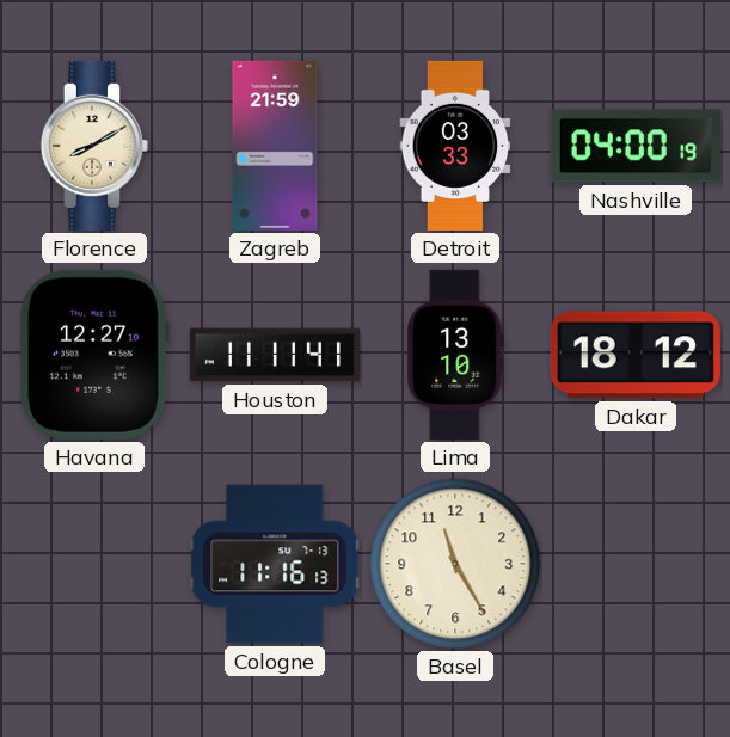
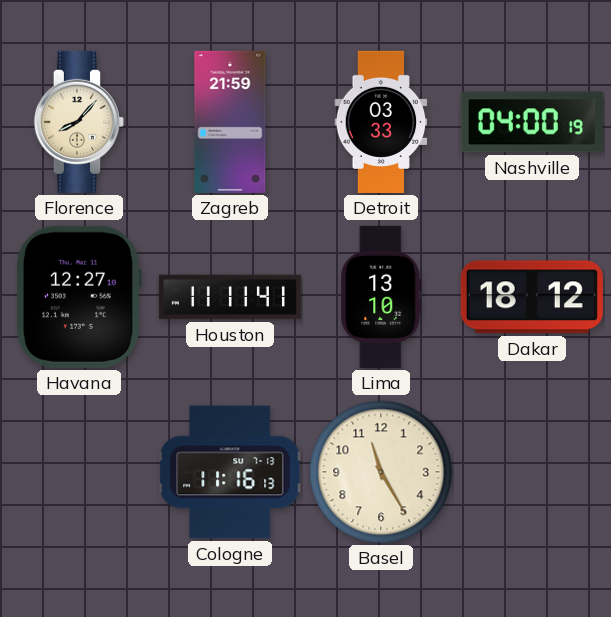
Florence: 8:10 -> 8:07
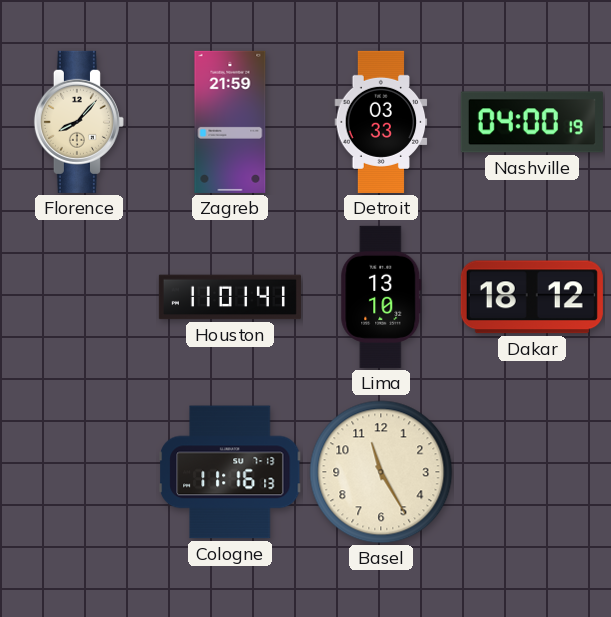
Havana: 12:27 -> none
Houston: 11:11 -> 11:01
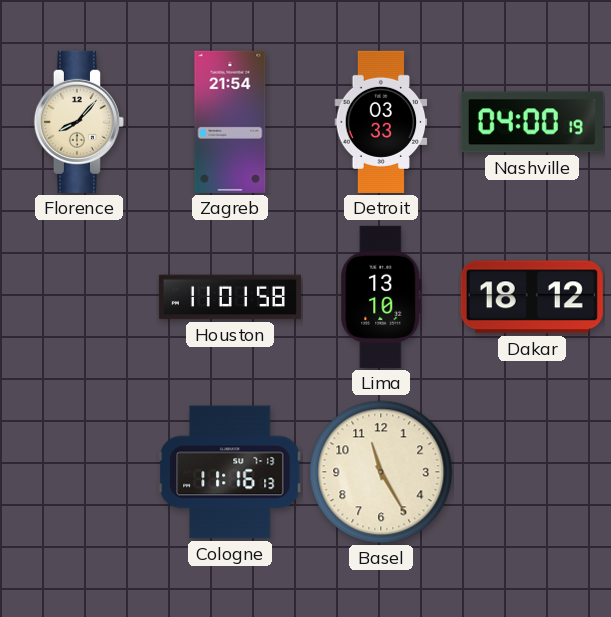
Zagreb: 21:59 -> 21:54
Houston: 11:01:41 -> 11:01:58
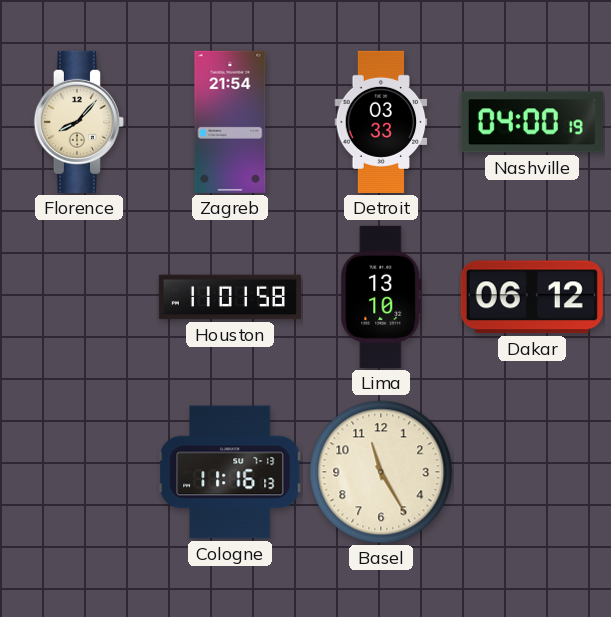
Dakar: 18:12 -> 06:12
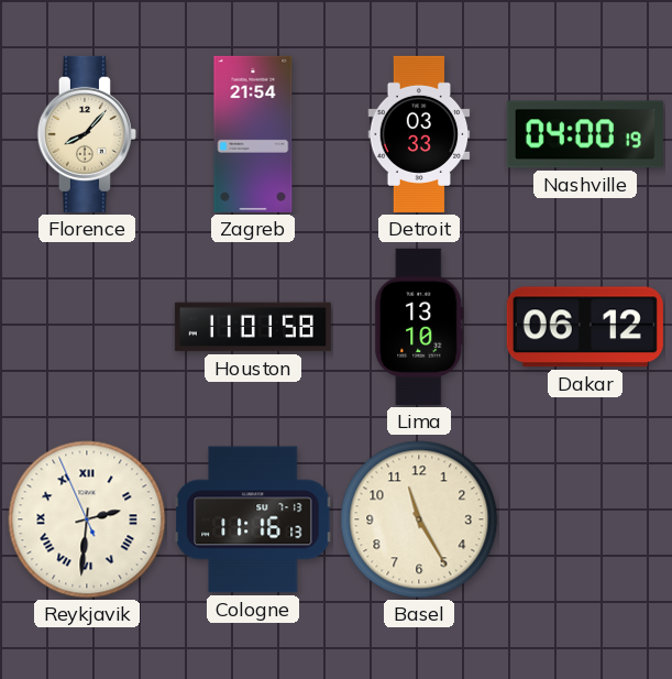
Reykjavik: none -> 2:30
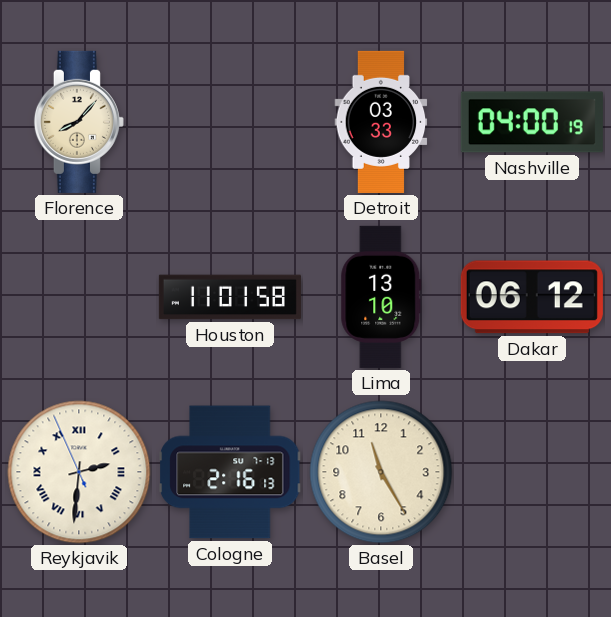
Zagreb: 21:54 -> none
Cologne: 11:16 -> 2:16
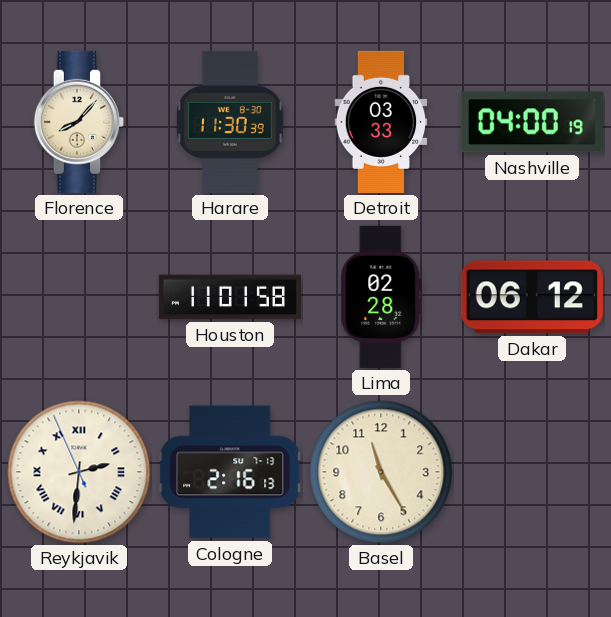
Harare: none -> 11:30
Lima: 13:10 -> 02:28
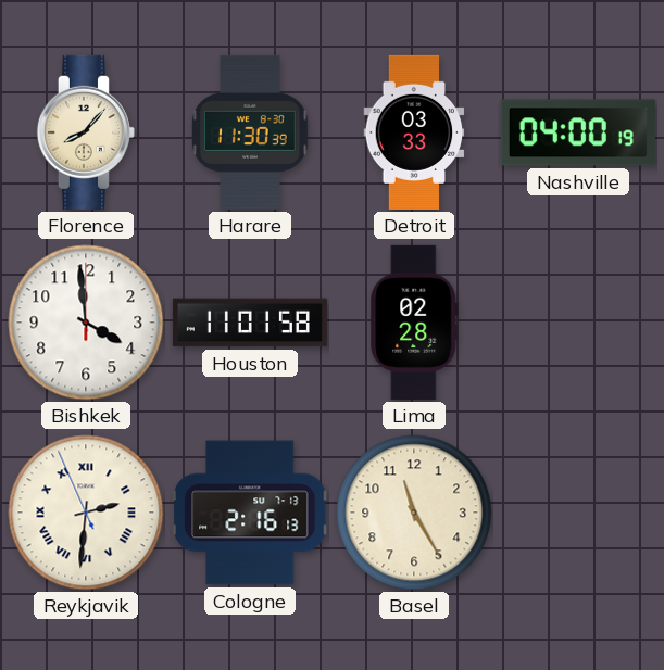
Bishkek: none -> 3:59
Dakar: 06:12 -> none
